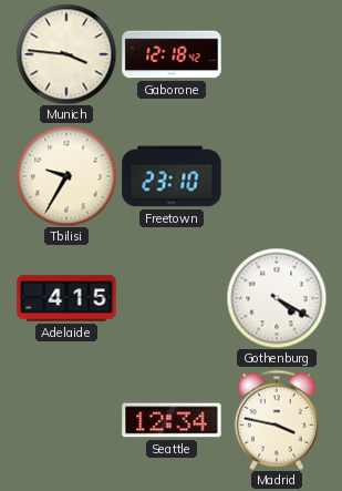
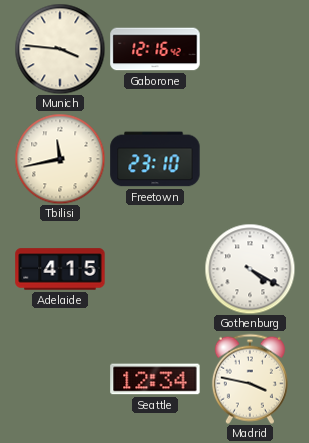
Gaborone: 12:18 -> 12:16
Tbilisi: 9:35 -> 11:43
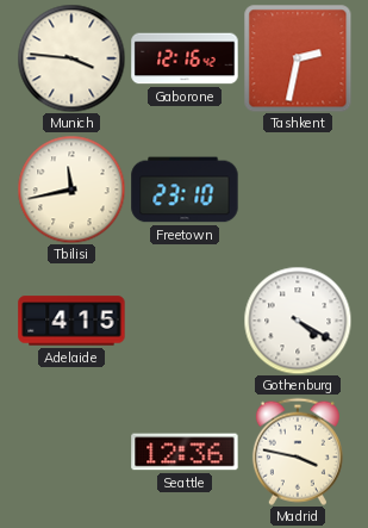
Tashkent: none -> 2:32
Seattle: 12:34 -> 12:36
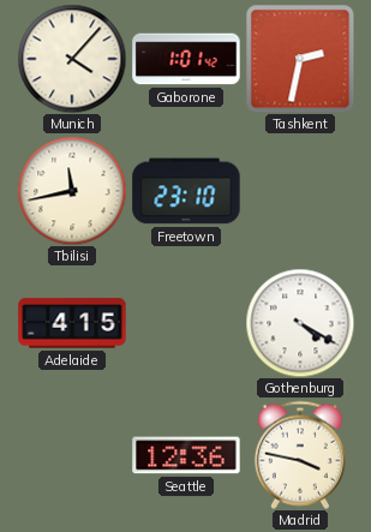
Munich: 3:46 -> 4:07
Gaborone: 12:16 -> 1:01
